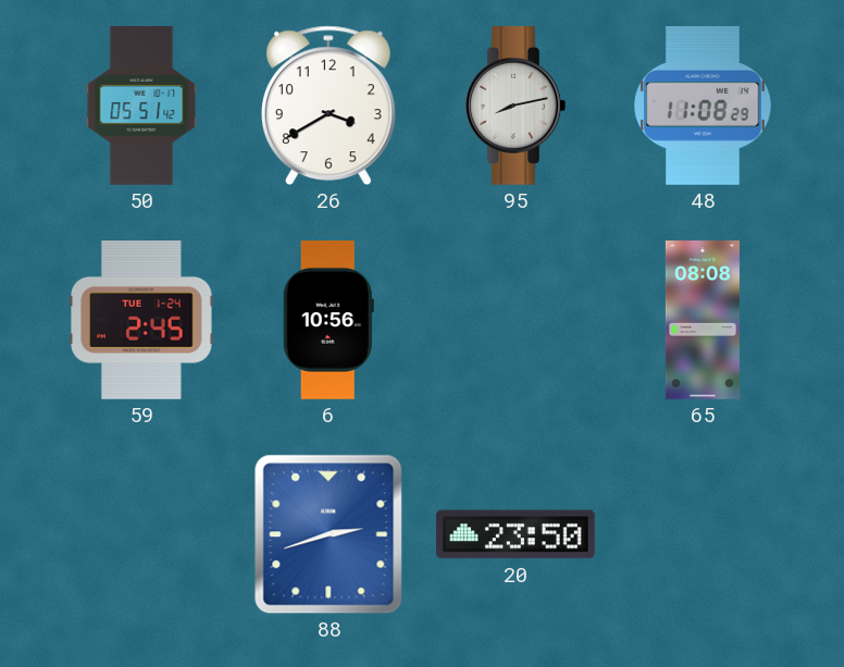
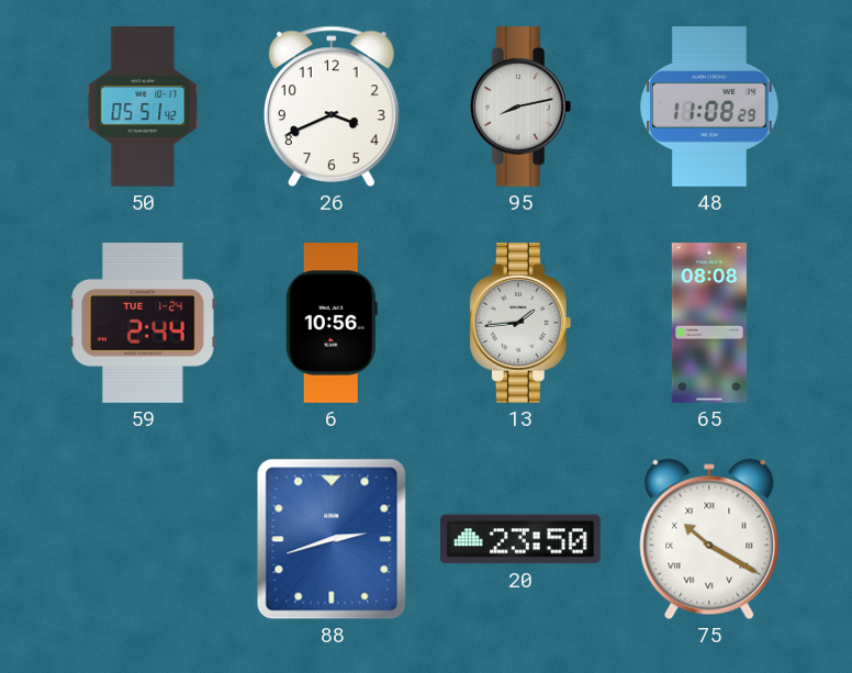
26: 3:40 -> 3:41
59: 2:45 -> 2:44
13: none -> 1:44
75: none -> 10:20
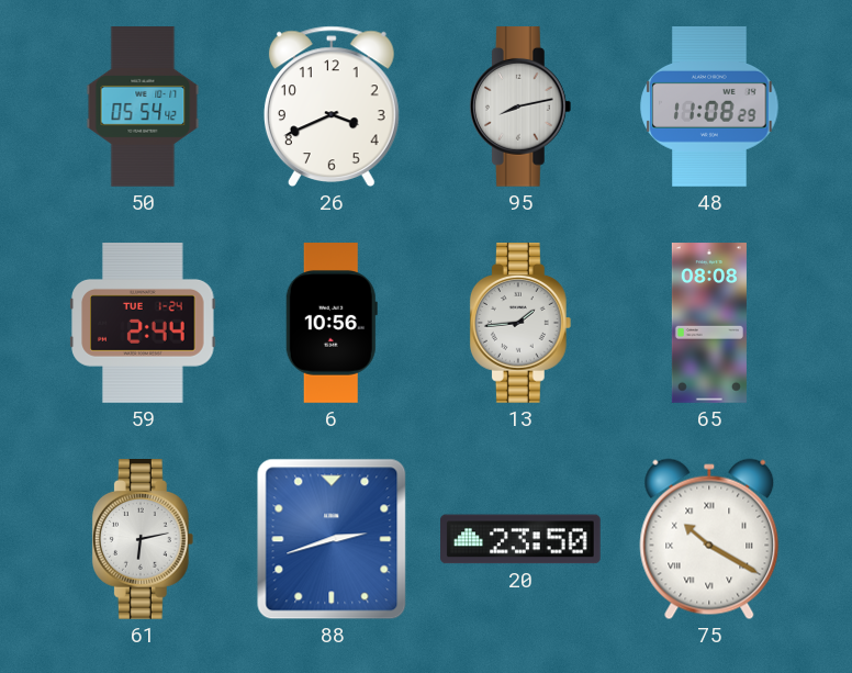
50: 05:51 -> 05:54
61: none -> 6:13
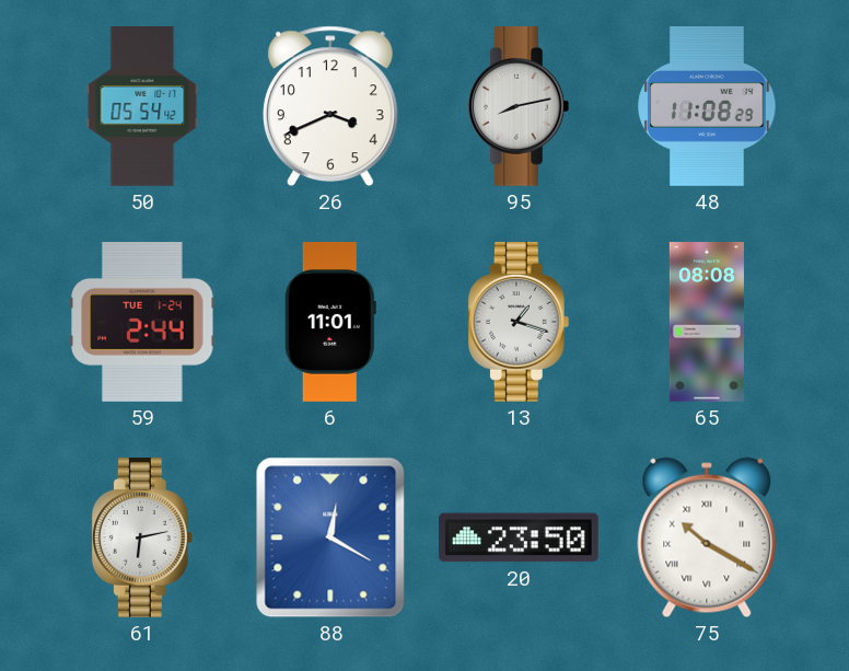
6: 10:56 -> 11:01
13: 1:44 -> 1:18
88: 2:42 -> 12:20
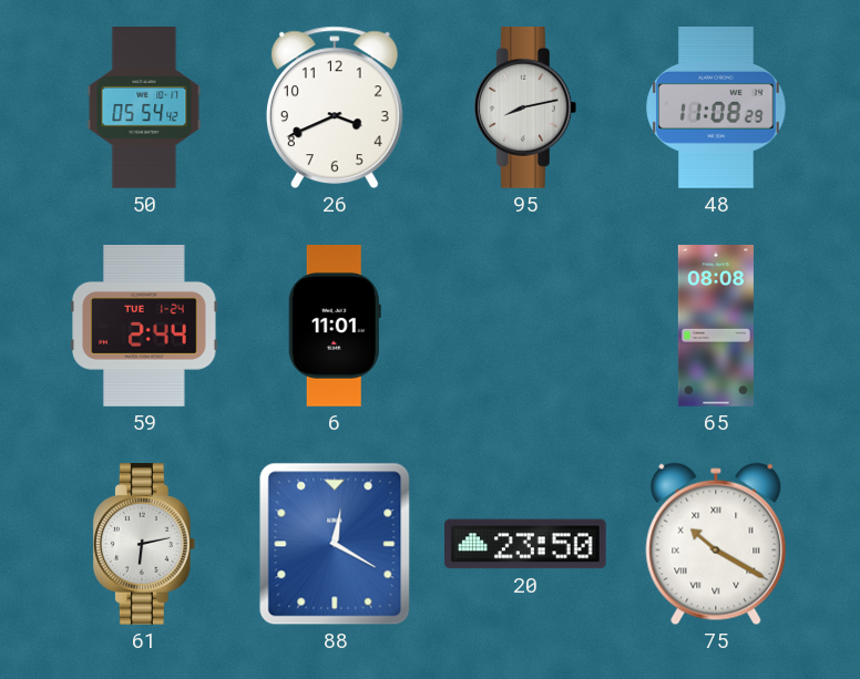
13: 1:18 -> none
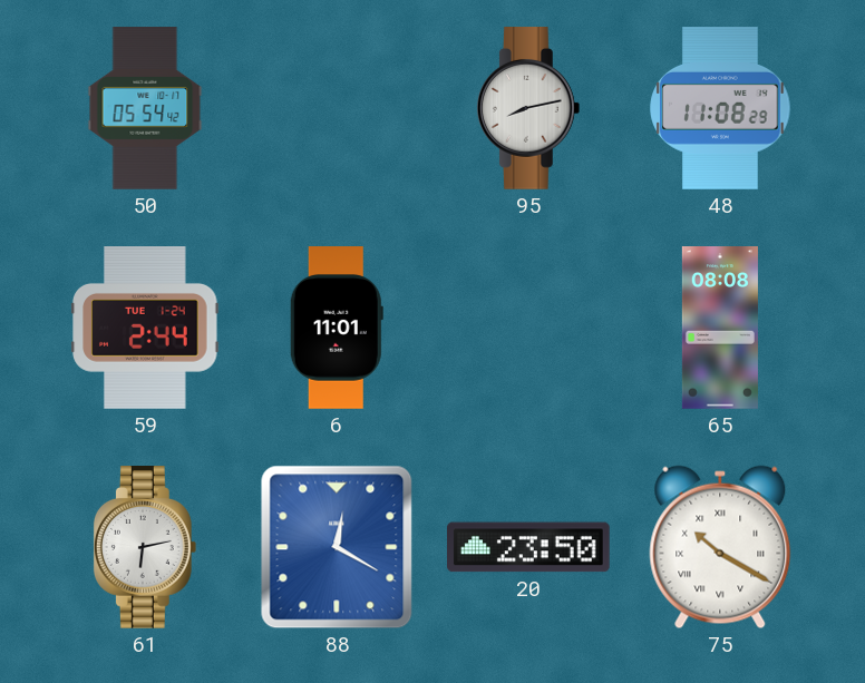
26: 3:41 -> none
